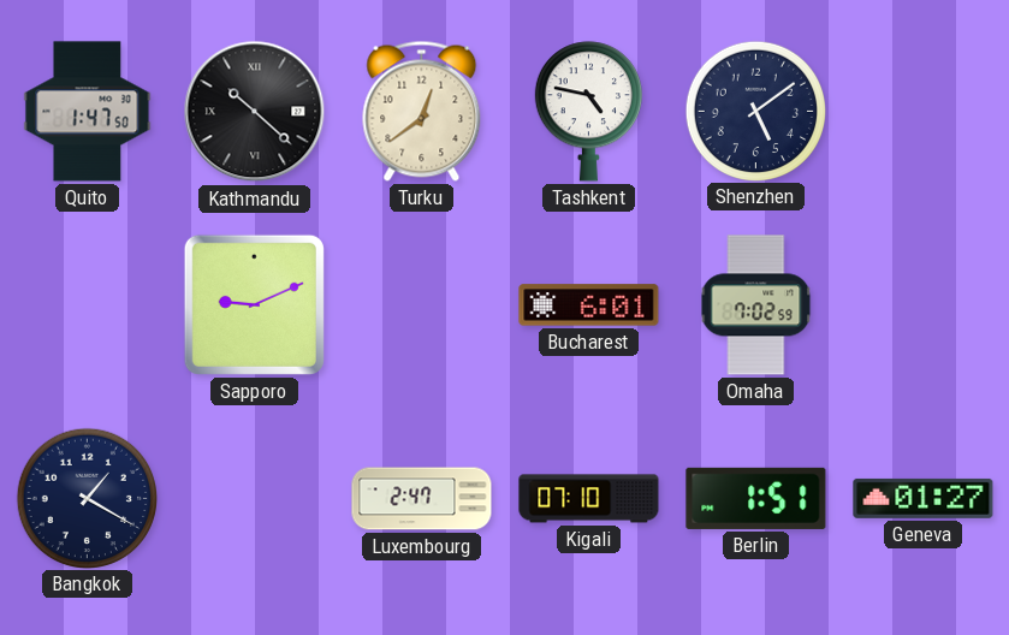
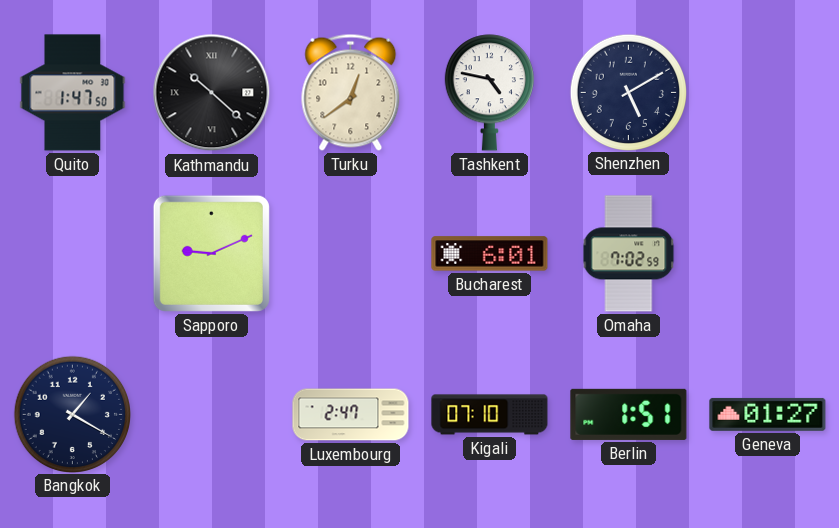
Shenzhen: 5:09 -> 5:10
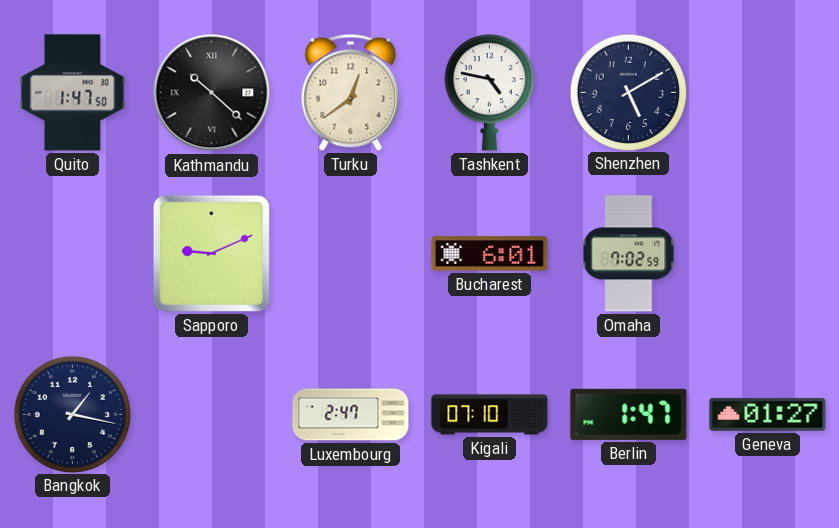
Bangkok: 1:20 -> 1:17
Berlin: 1:51 -> 1:47
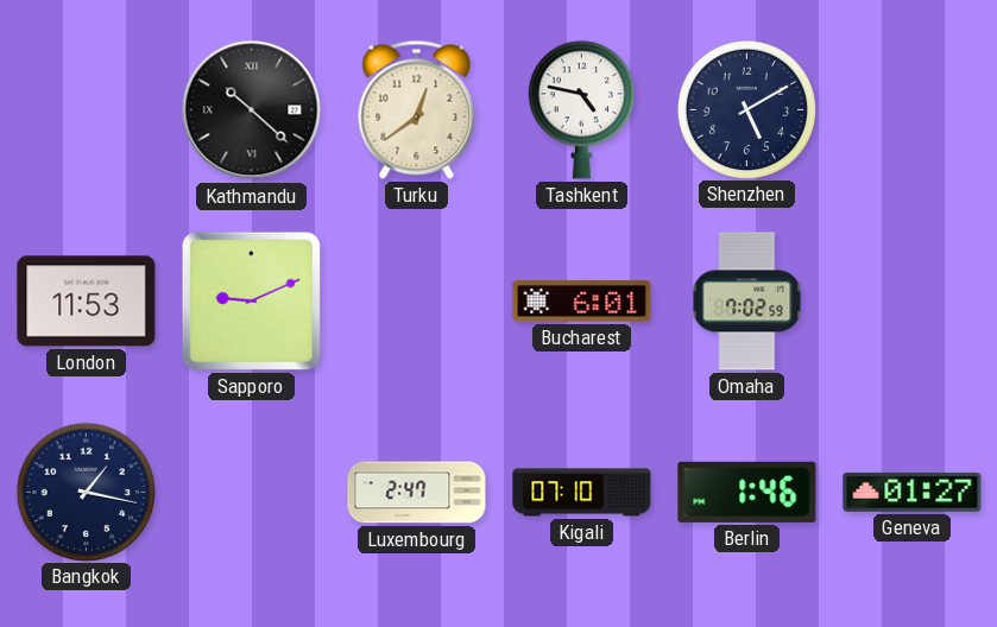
Quito: 1:47 -> none
London: none -> 11:53
Berlin: 1:47 -> 1:46
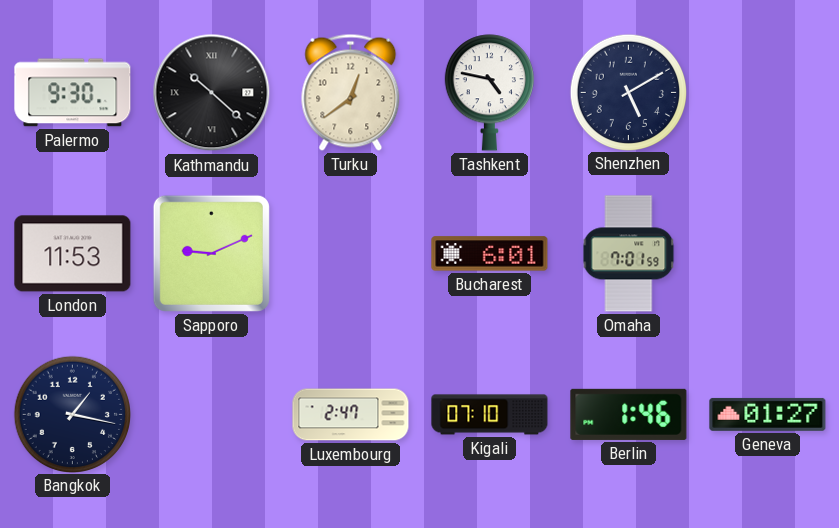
Palermo: none -> 9:30
Omaha: 7:02 -> 7:01
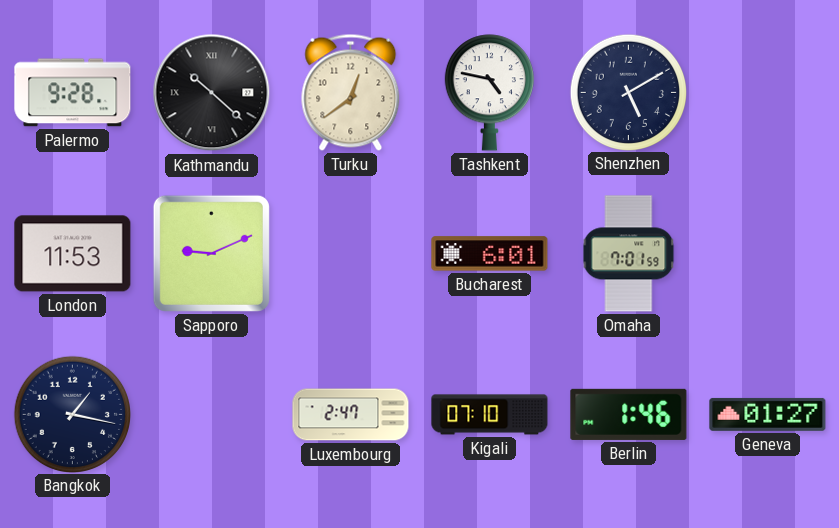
Palermo: 9:30 -> 9:28
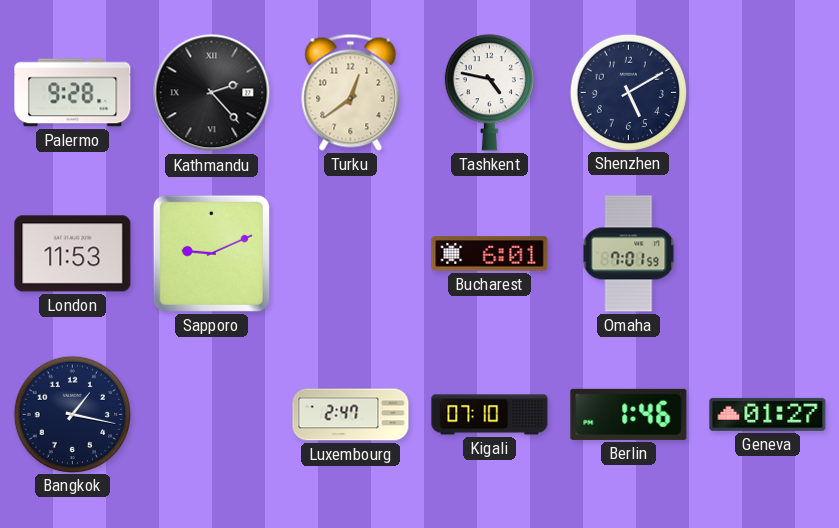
Kathmandu: 10:22 -> 2:23
